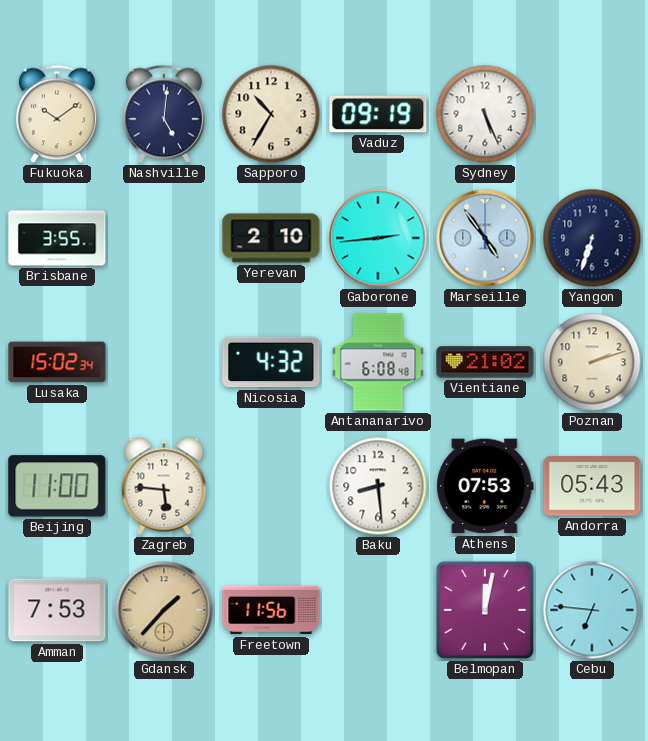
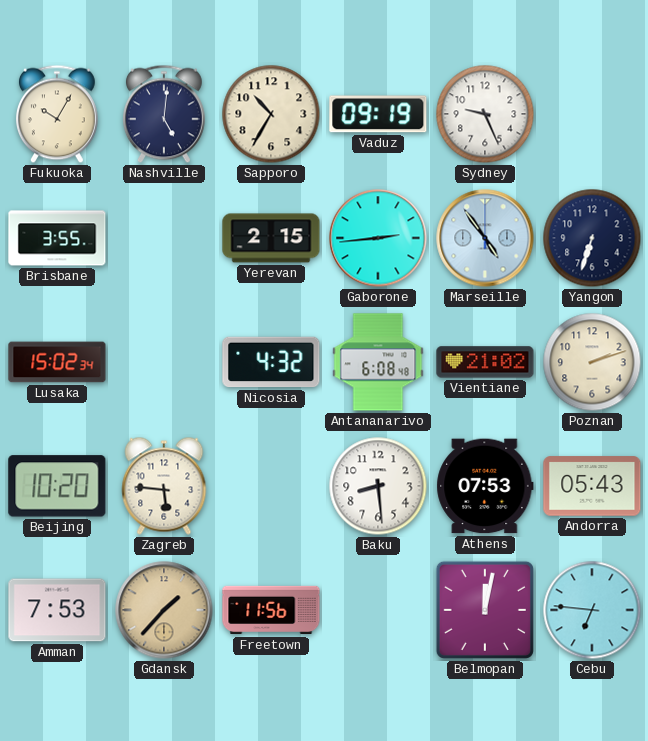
Fukuoka: 10:09 -> 10:05
Sydney: 5:26 -> 9:26
Yerevan: 2:10 -> 2:15
Beijing: 11:00 -> 10:20
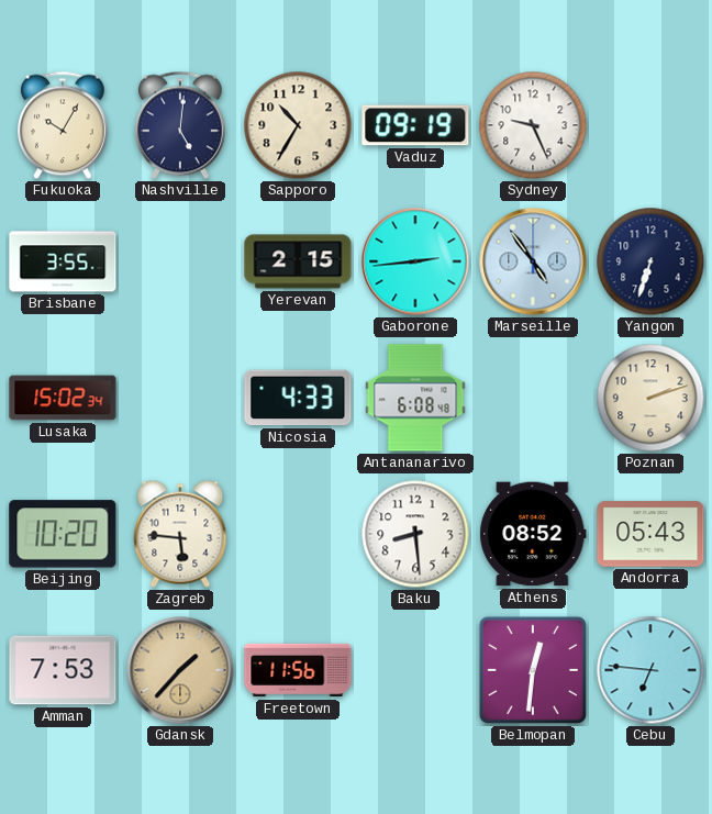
Nicosia: 4:32 -> 4:33
Vientiane: 21:02 -> none
Athens: 07:53 -> 08:52
Belmopan: 12:02 -> 12:31
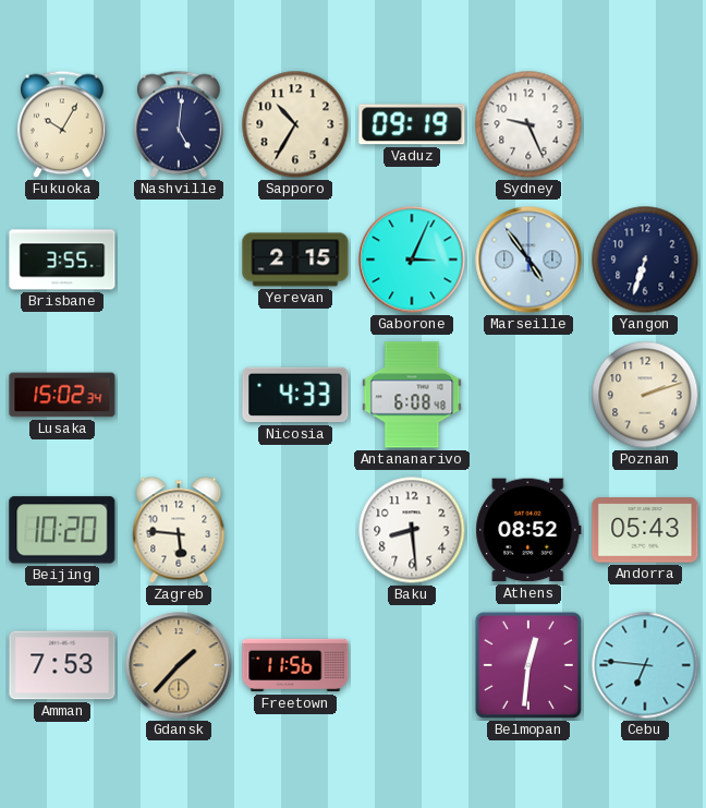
Gaborone: 2:44 -> 3:04
